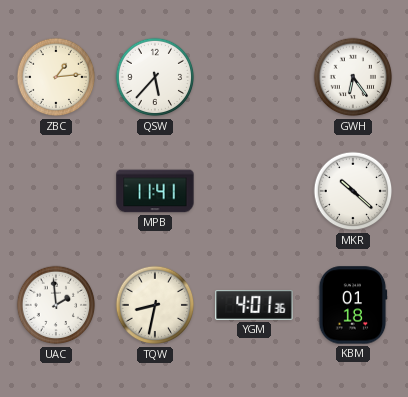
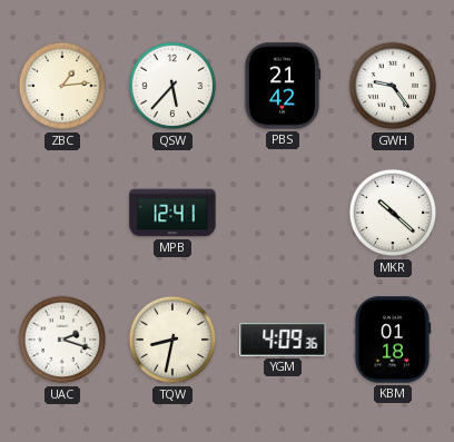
PBS: none -> 21:42
GWH: 6:24 -> 9:24
MPB: 11:41 -> 12:41
UAC: 1:59 -> 2:18
YGM: 4:01 -> 4:09
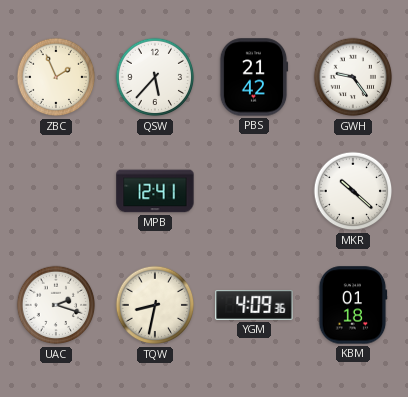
ZBC: 1:14 -> 1:56
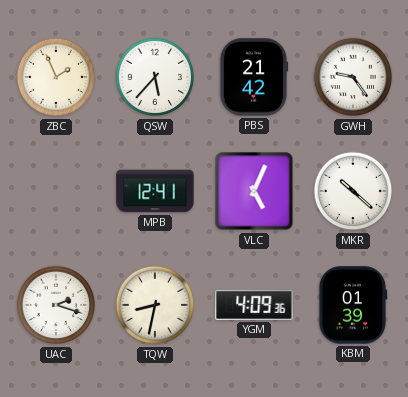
VLC: none -> 5:04
KBM: 01:18 -> 01:39
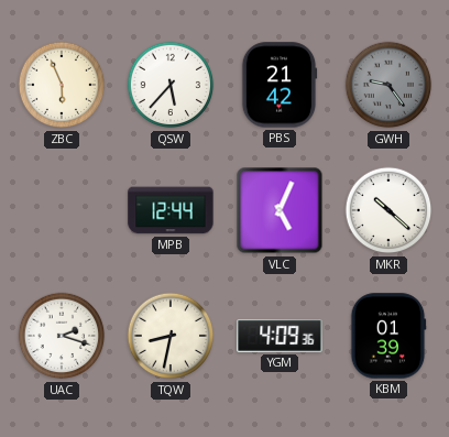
ZBC: 1:56 -> 5:56
GWH dial: white -> grey
MPB: 12:41 -> 12:44
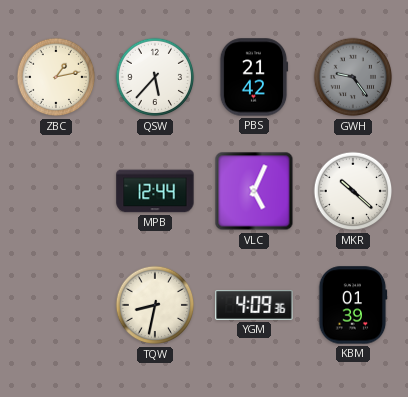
ZBC: 5:56 -> 1:13
UAC: 2:18 -> none
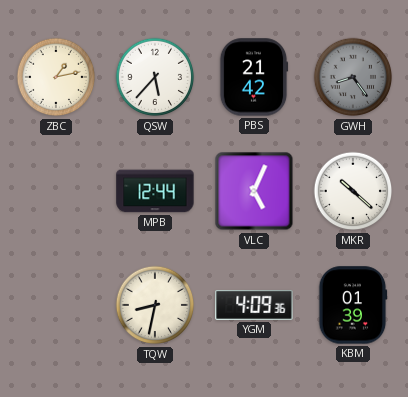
GWH: 9:24 -> 8:24
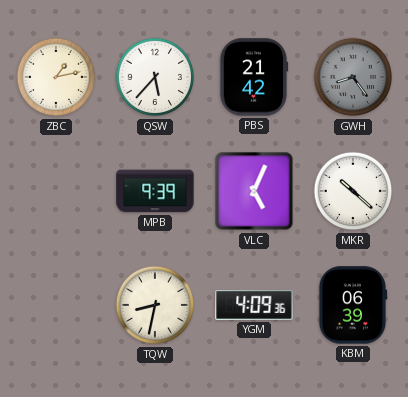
MPB: 12:44 -> 9:39
KBM: 01:39 -> 06:39
